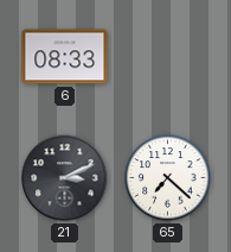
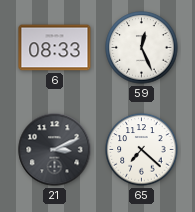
59: none -> 12:26
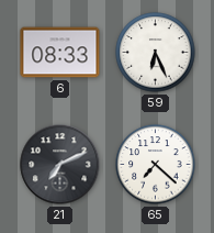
59: 12:26 -> 6:26
21: 3:11 -> 7:11
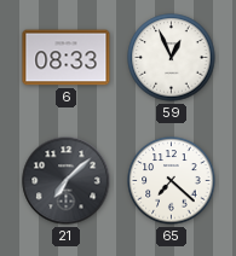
59: 6:26 -> 12:56
21: 7:11 -> 7:08
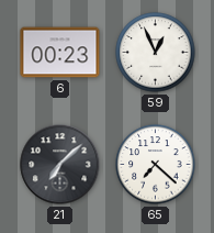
6: 08:33 -> 00:23
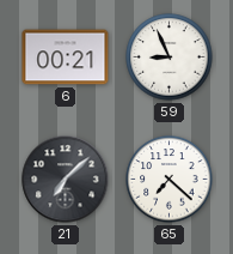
6: 00:23 -> 00:21
59: 12:56 -> 8:56
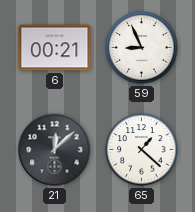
21: 7:08 -> 12:08
65: 7:22 -> 1:22
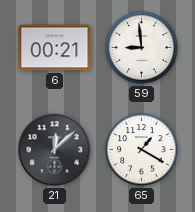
59: 8:56 -> 8:59
65: 1:22 -> 1:20
